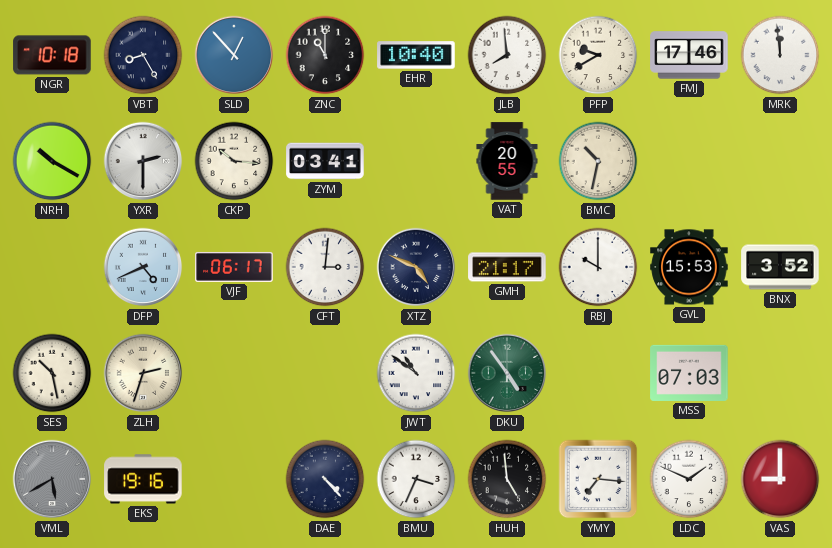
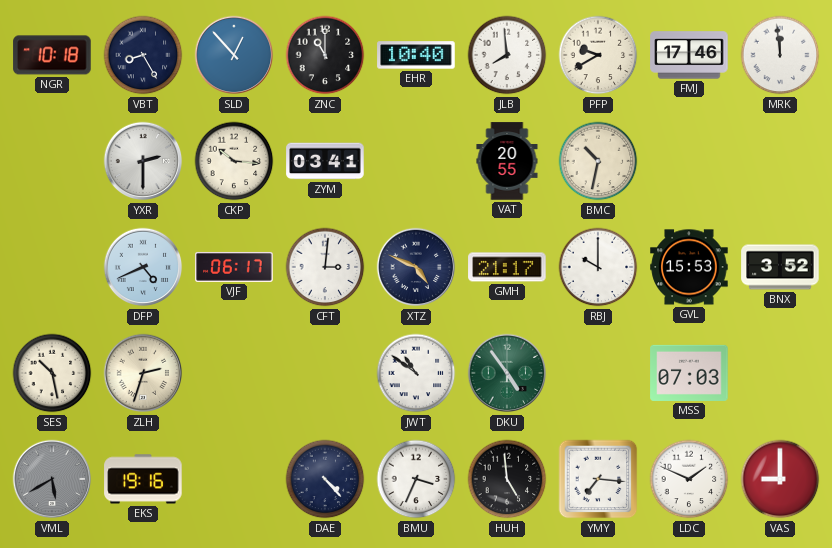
NRH: 10:20 -> none
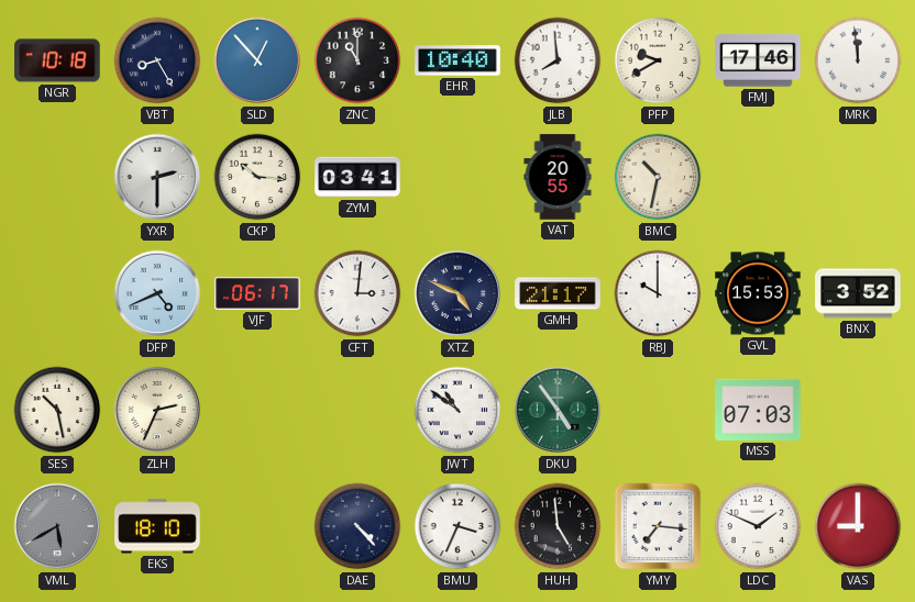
ZLH: 2:33 -> 2:34
EKS: 19:16 -> 18:10
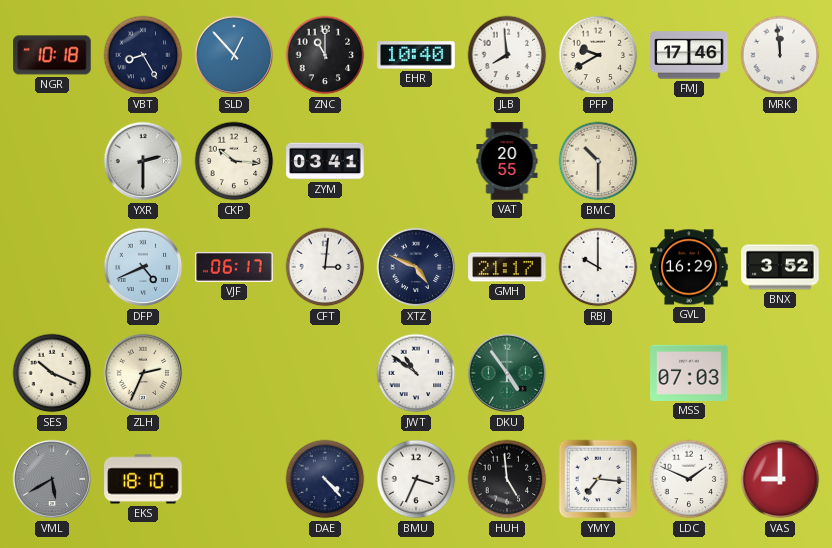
BMC: 10:32 -> 10:30
GVL: 15:53 -> 16:29
SES: 10:28 -> 10:19
